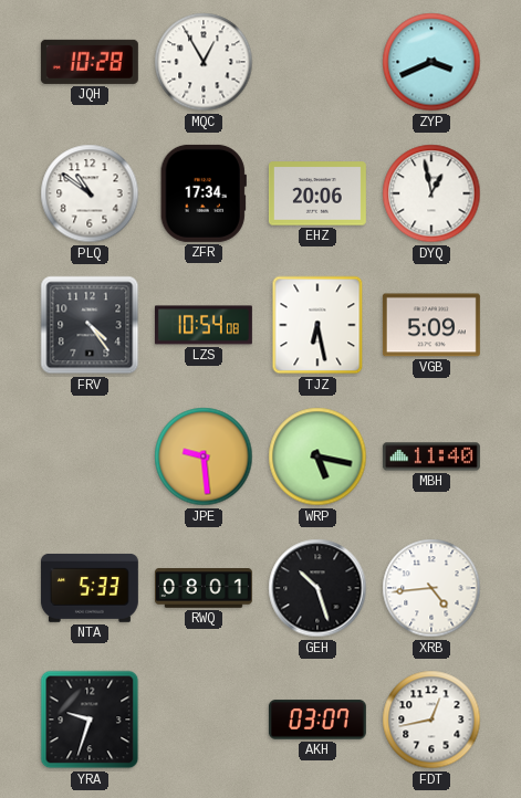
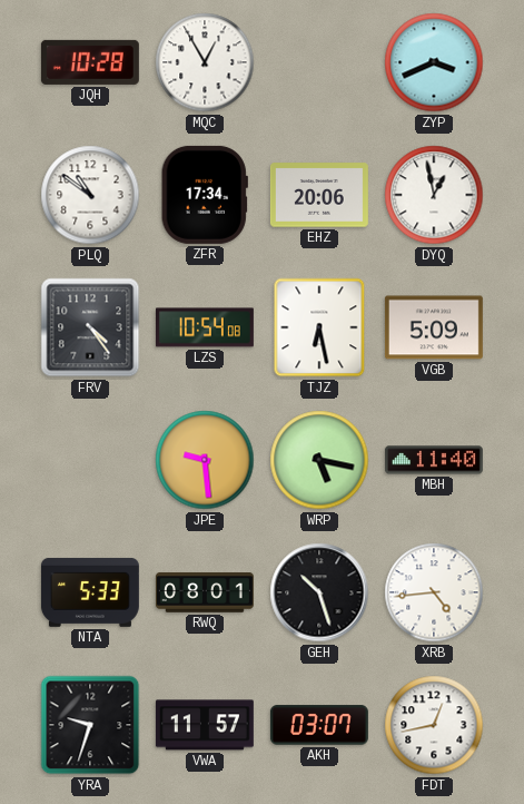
VWA: none -> 11:57
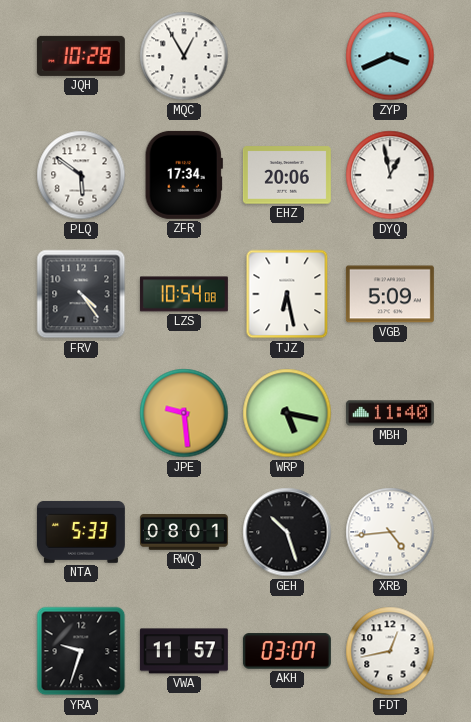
PLQ: 10:51 -> 5:51
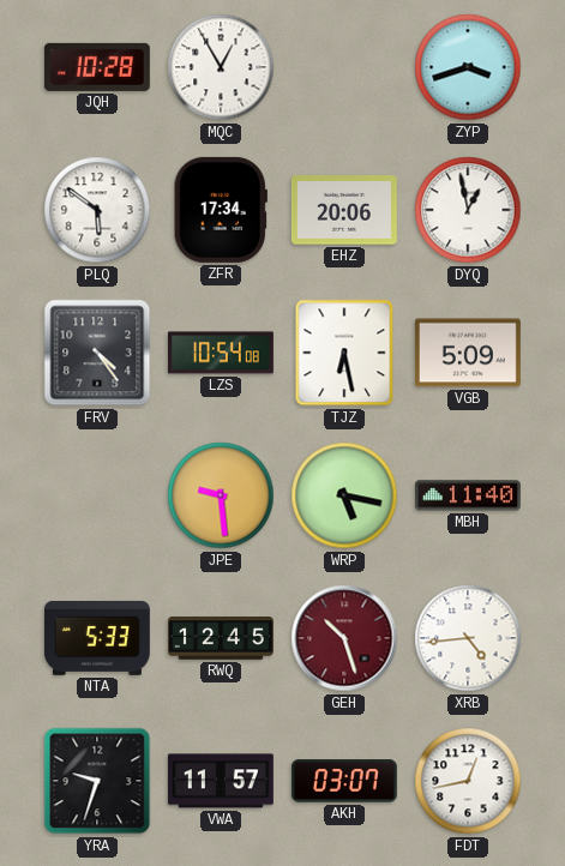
ZYP: 3:41 -> 3:42
RWQ: 08:01 -> 12:45
GEH dial: black -> burgundy
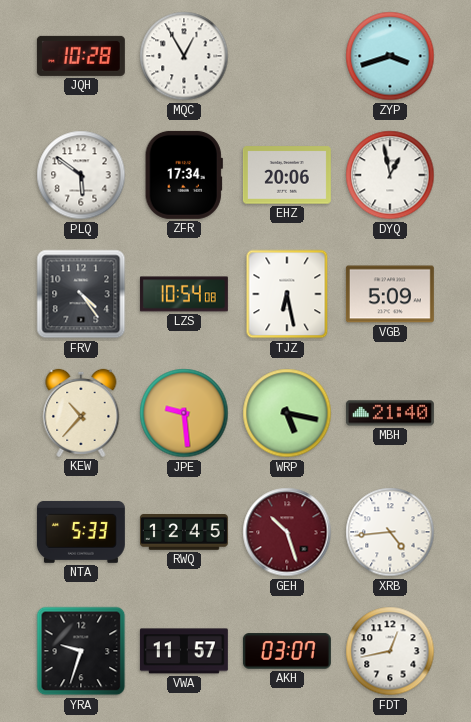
KEW: none -> 10:37
MBH: 11:40 -> 21:40
